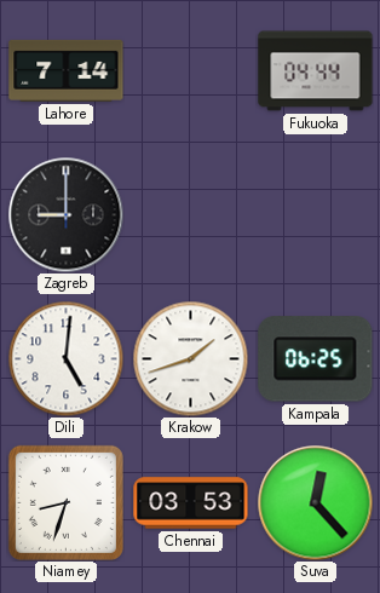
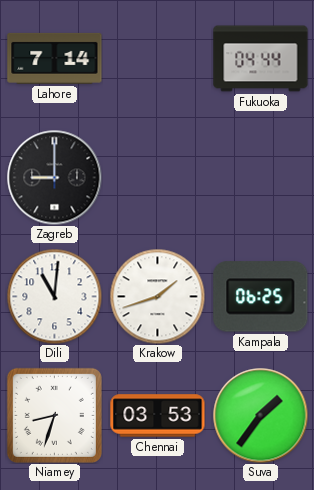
Dili: 5:01 -> 11:01
Suva: 12:23 -> 1:36
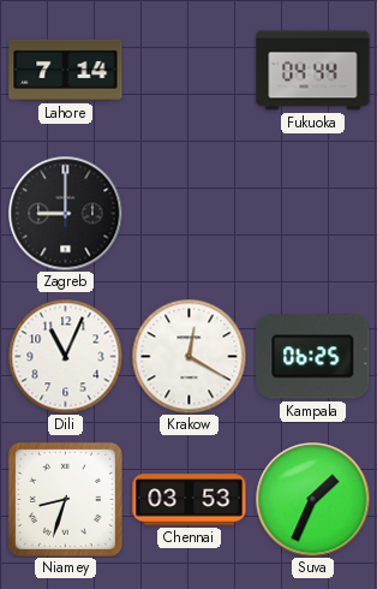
Dili: 11:01 -> 11:04
Krakow: 1:42 -> 12:20
Suva: 1:36 -> 1:34
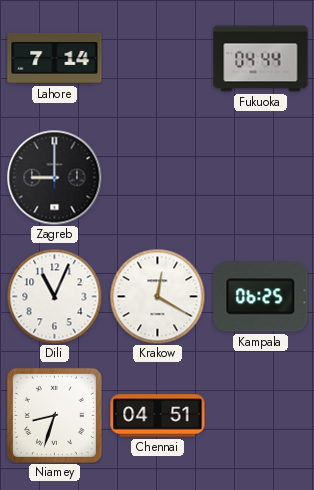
Chennai: 03:53 -> 04:51
Suva: 1:34 -> none
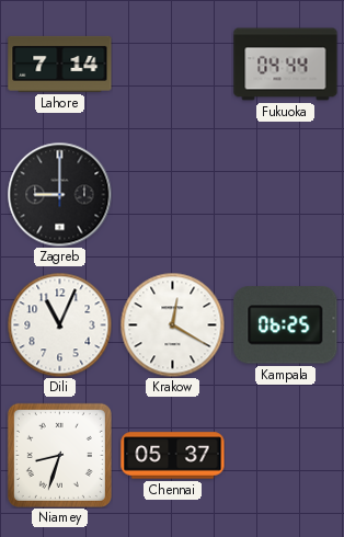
Chennai: 04:51 -> 05:37
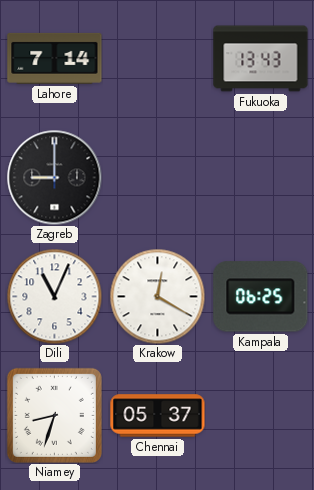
Fukuoka: 04:44 -> 13:43
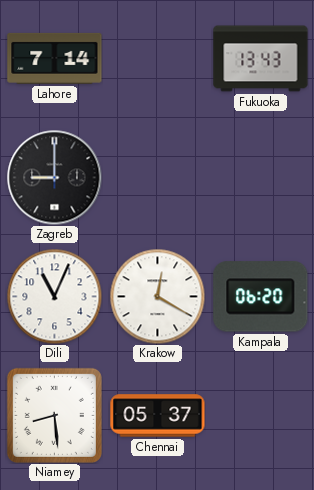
Kampala: 06:25 -> 06:20
Niamey: 8:33 -> 8:29
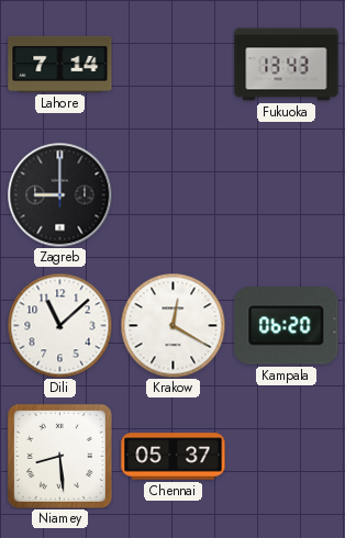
Dili: 11:04 -> 11:08
